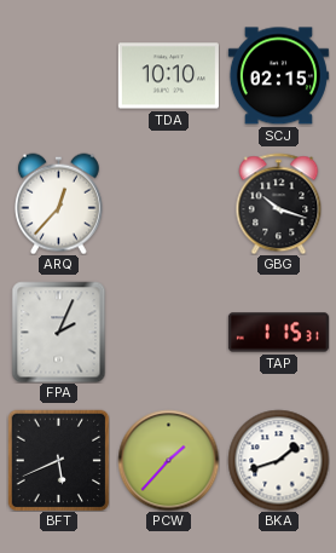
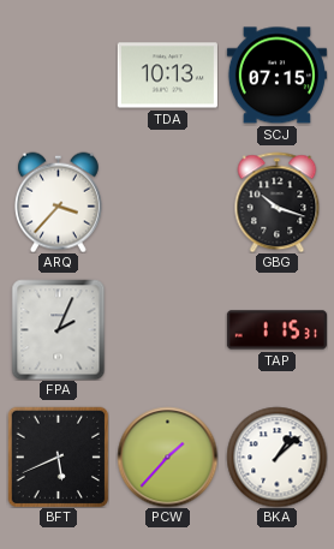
TDA: 10:10 -> 10:13
SCJ: 02:15 -> 07:15
ARQ: 12:37 -> 3:37
BKA: 1:42 -> 1:08
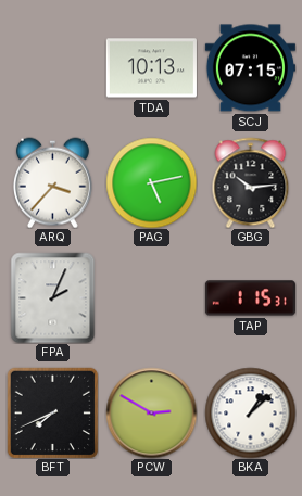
PAG: none -> 5:13
GBG: 10:18 -> 10:14
BFT: 5:41 -> 7:41
PCW: 1:37 -> 2:50
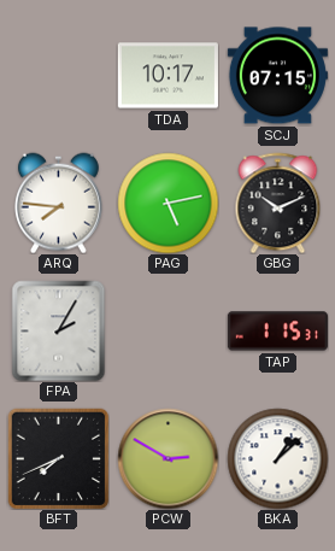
TDA: 10:13 -> 10:17
ARQ: 3:37 -> 7:46
GBG: 10:14 -> 10:11
FPA: 2:04 -> 2:05
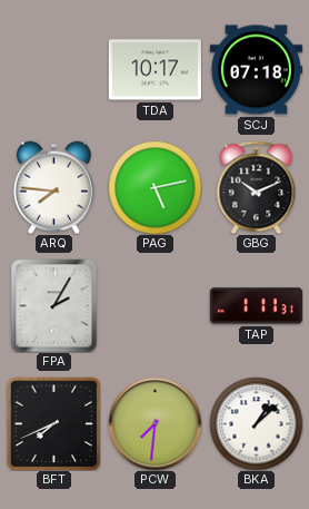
SCJ: 07:15 -> 07:18
TAP: 1:15 -> 1:11
PCW: 2:50 -> 7:31
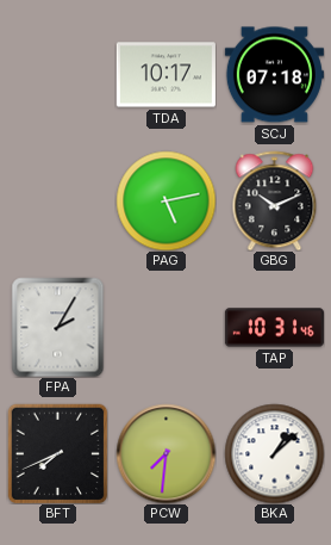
ARQ: 7:46 -> none
TAP: 1:11 -> 10:31
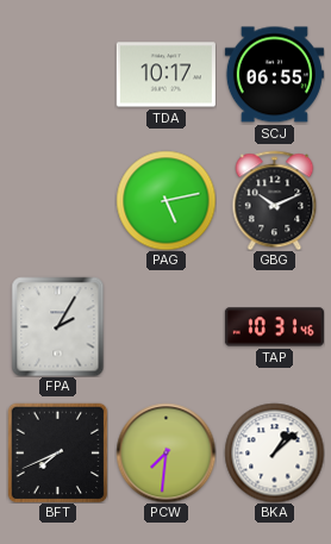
SCJ: 07:18 -> 06:55
